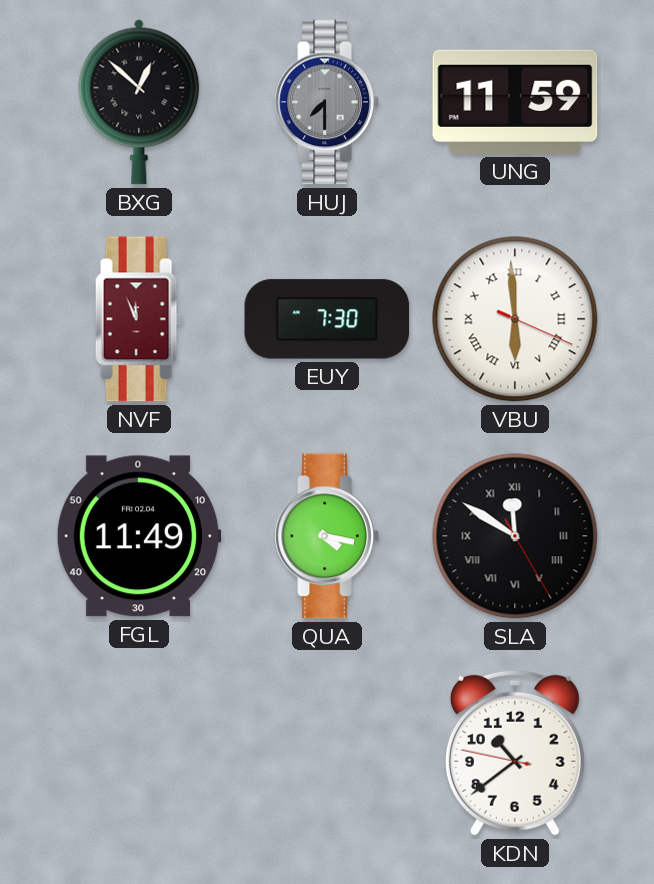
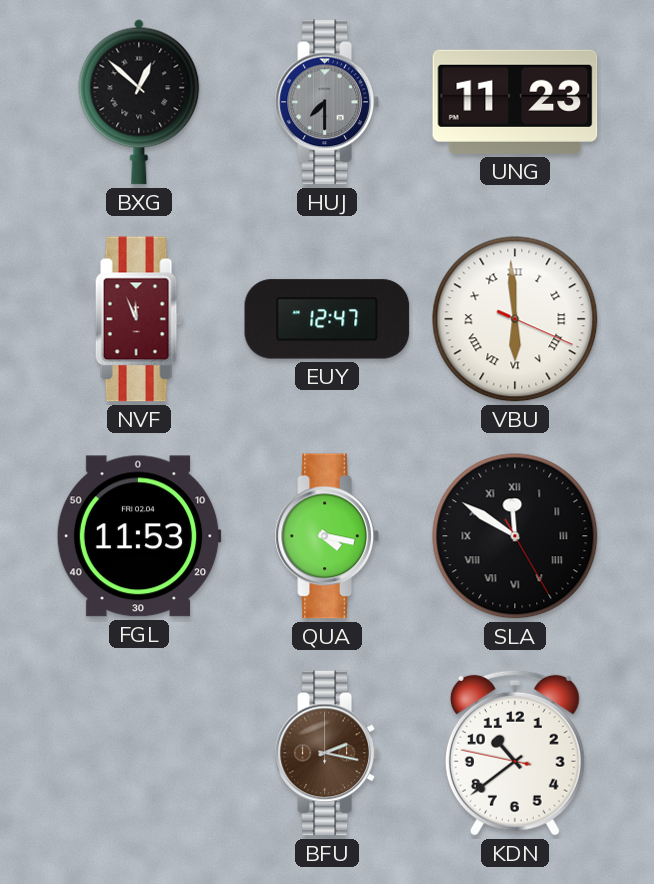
UNG: 11:59 -> 11:23
EUY: 7:30 -> 12:47
FGL: 11:49 -> 11:53
BFU: none -> 2:17
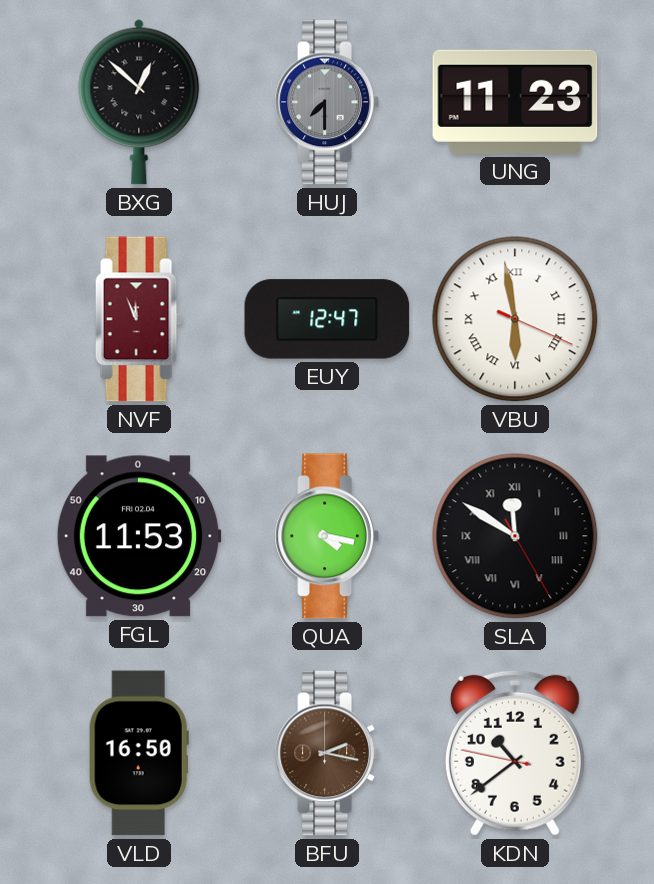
VBU: 5:59 -> 5:58
VLD: none -> 16:50
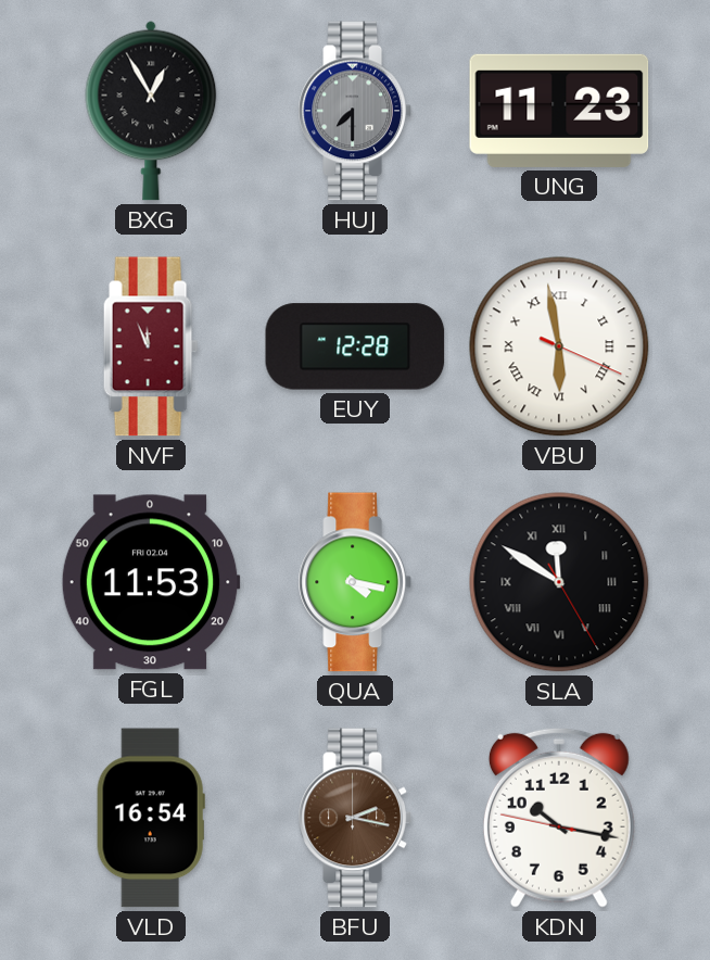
BXG: 12:52 -> 12:55
EUY: 12:47 -> 12:28
VLD: 16:50 -> 16:54
KDN: 10:38 -> 10:16
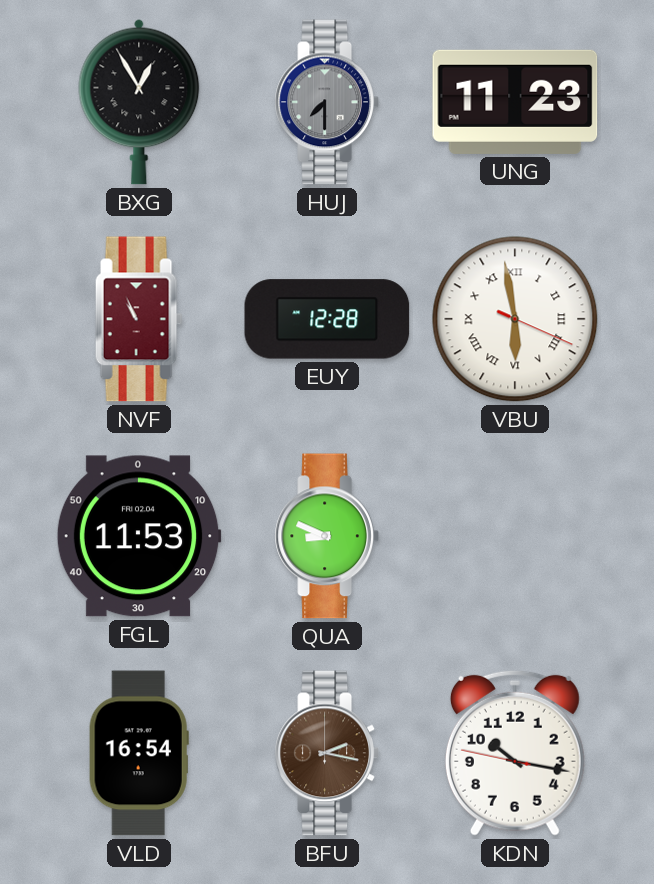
NVF: 11:56 -> 10:56
QUA: 4:17 -> 8:49
SLA: 11:50 -> none
